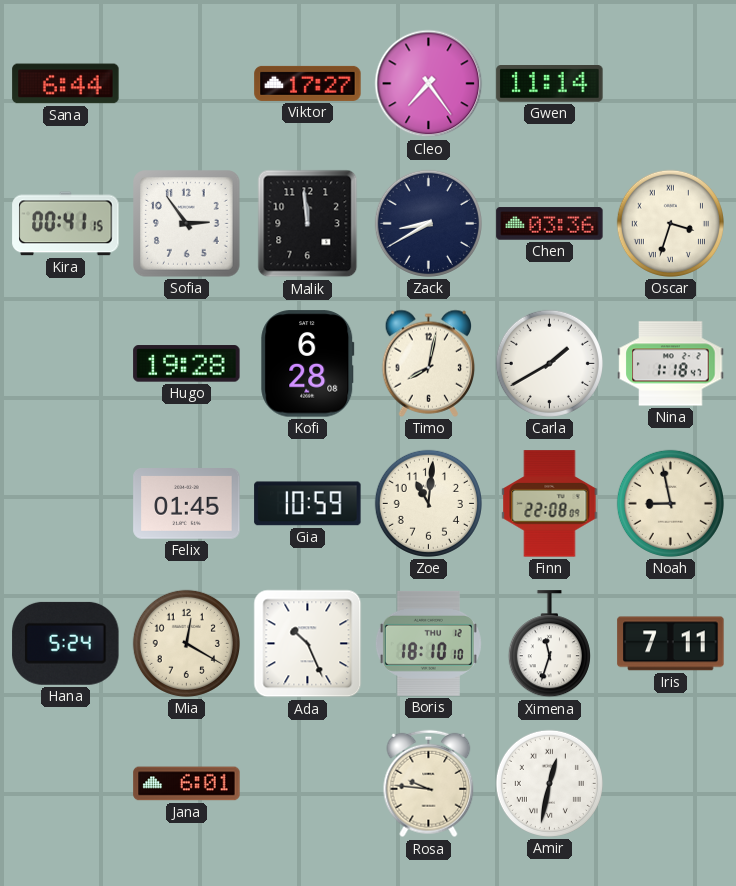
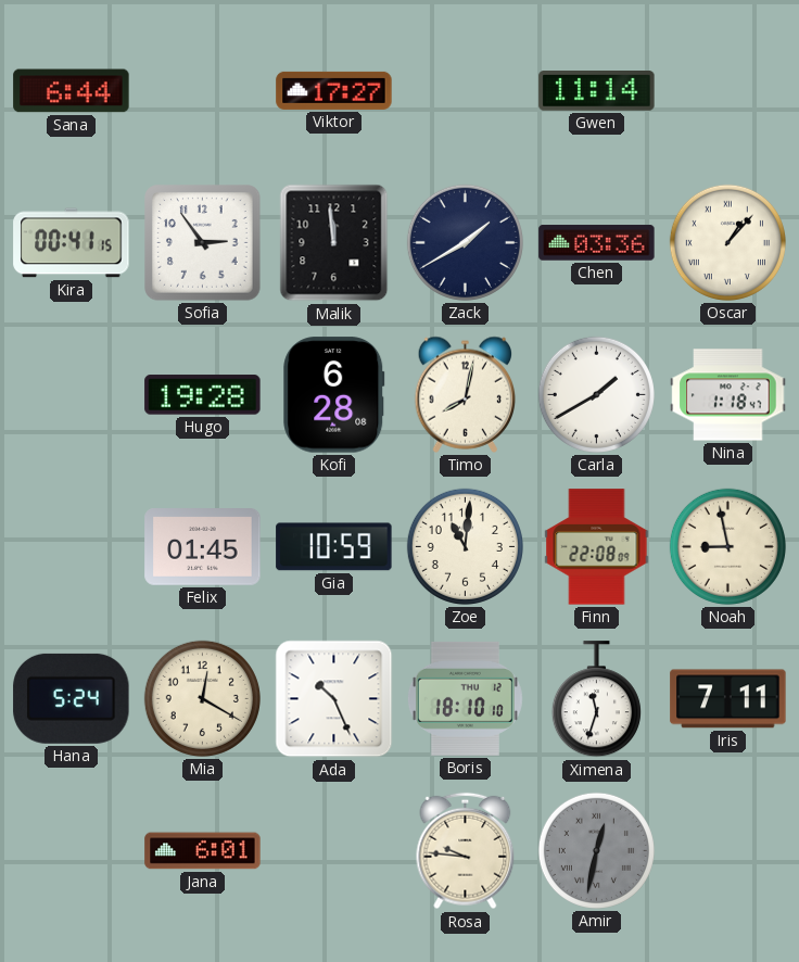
Cleo: 7:24 -> none
Zack: 8:40 -> 1:40
Oscar: 3:33 -> 1:07
Amir dial: white -> grey
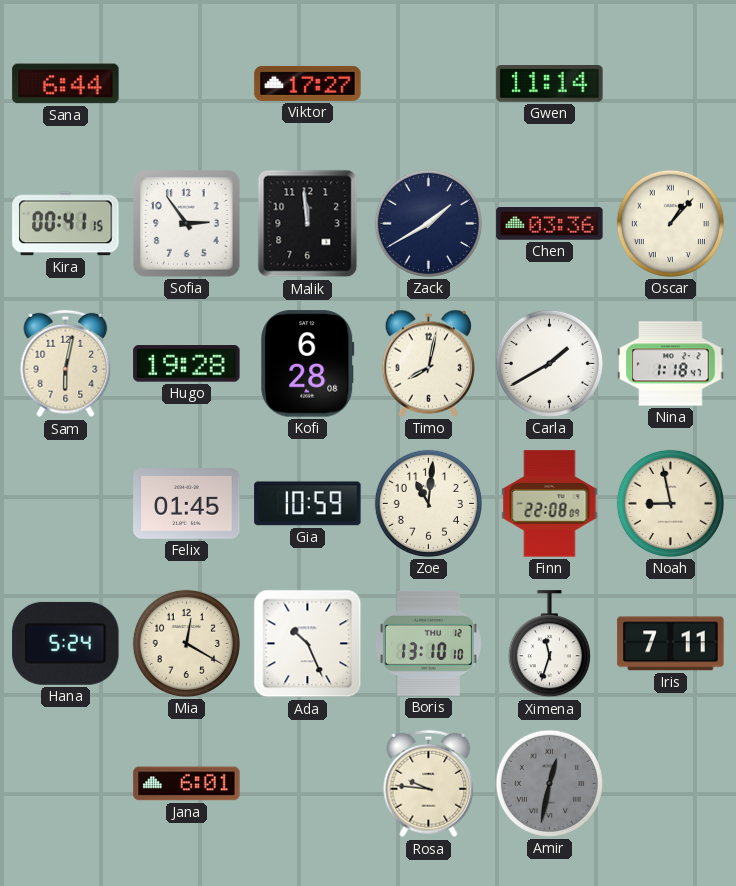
Sam: none -> 6:02
Boris: 18:10 -> 13:10
